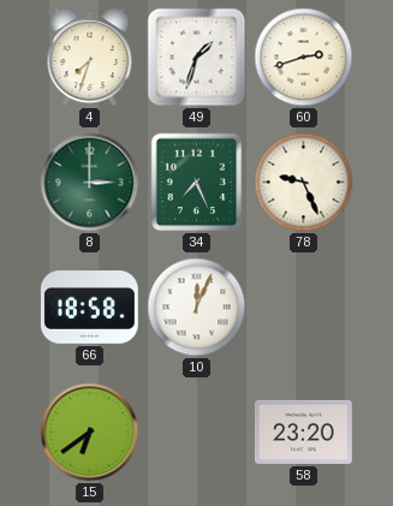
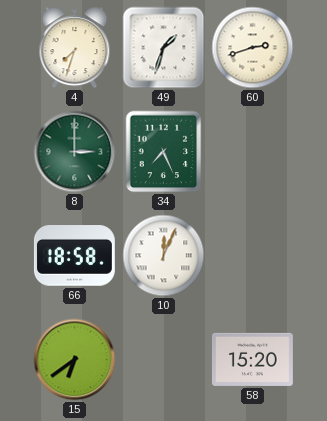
78: 9:26 -> none
58: 23:20 -> 15:20
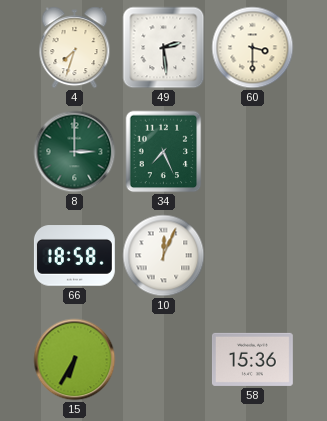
49: 1:33 -> 2:29
60: 2:42 -> 3:30
15: 6:39 -> 6:35
58: 15:20 -> 15:36
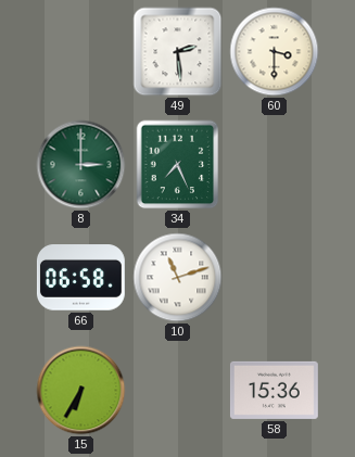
4: 7:33 -> none
66: 18:58 -> 06:58
10: 12:04 -> 11:12
